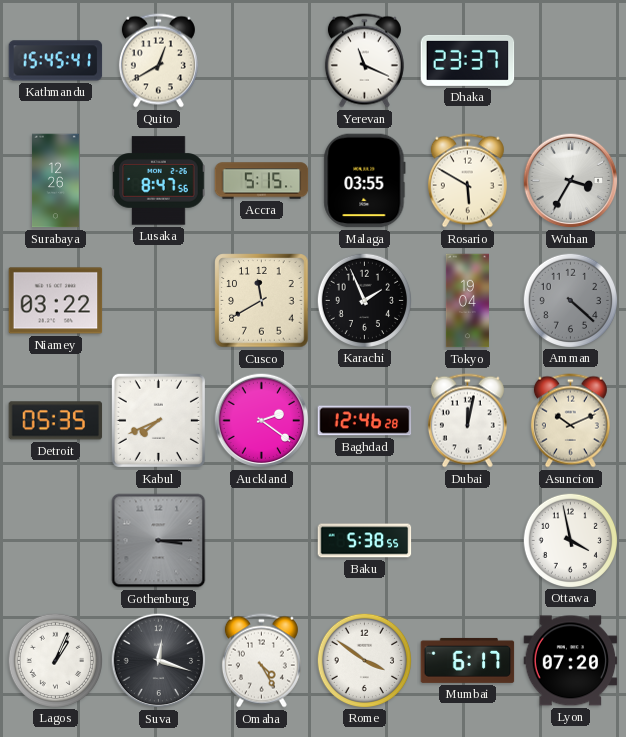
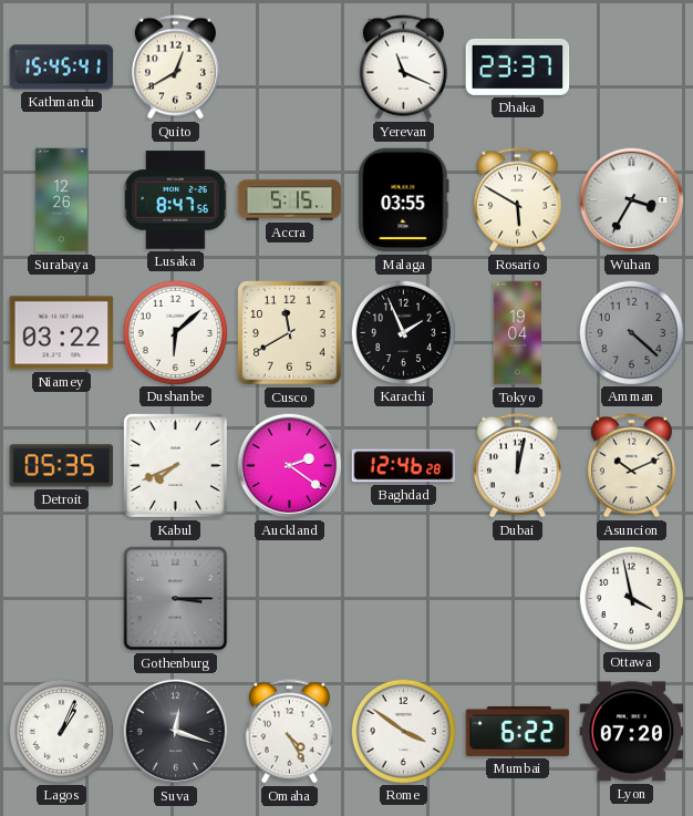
Dushanbe: none -> 6:08
Baku: 5:38 -> none
Mumbai: 6:17 -> 6:22
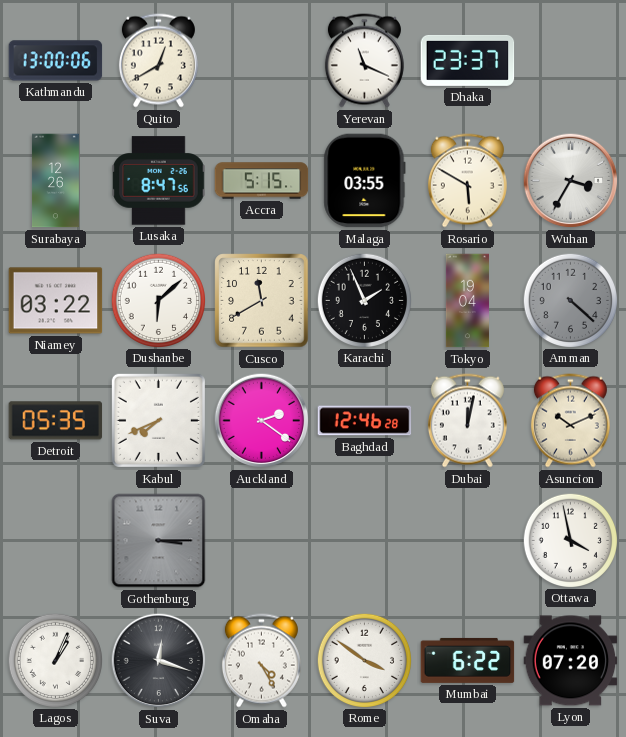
Kathmandu: 15:45 -> 13:00
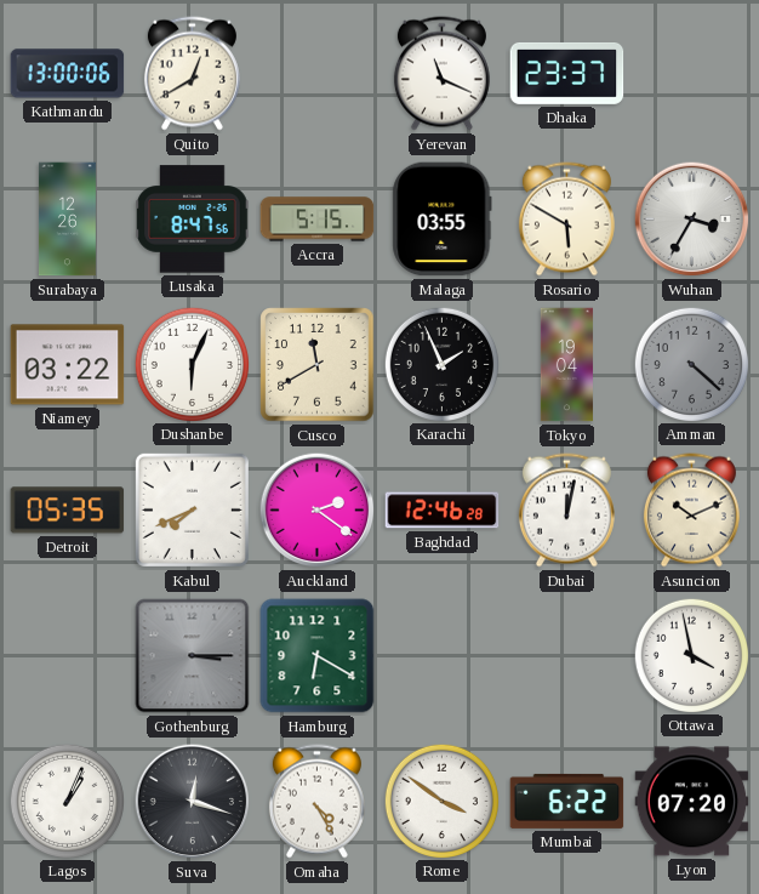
Dushanbe: 6:08 -> 6:04
Hamburg: none -> 6:20
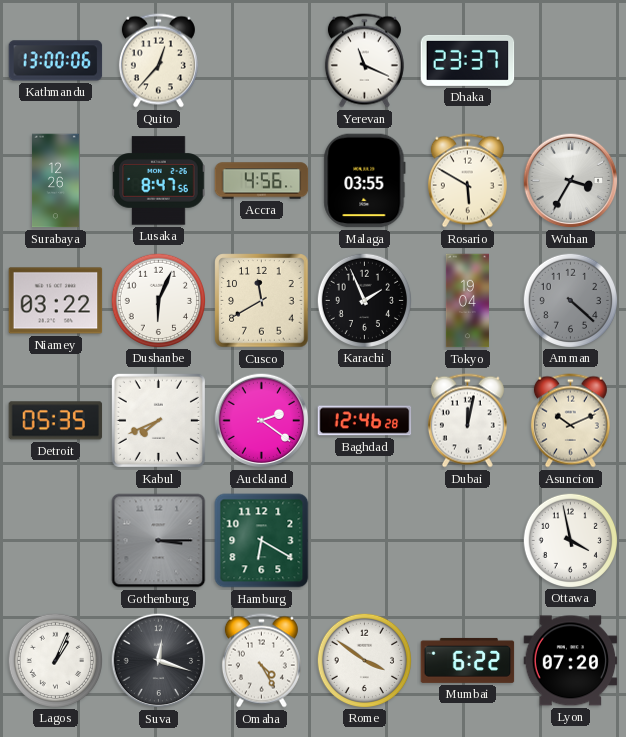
Quito: 12:40 -> 12:37
Accra: 5:15 -> 4:56
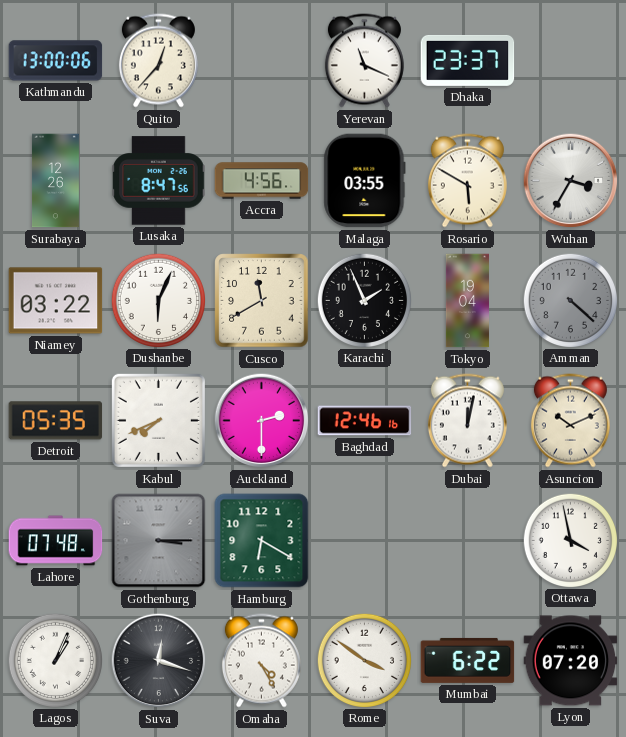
Auckland: 2:21 -> 2:30
Baghdad: 12:46:28 -> 12:46:16
Lahore: none -> 07:48
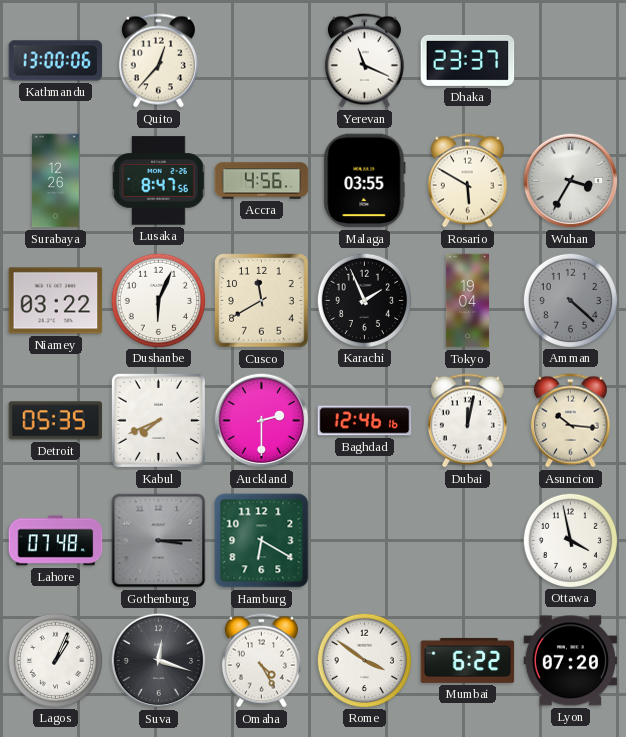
Asuncion: 10:11 -> 10:16
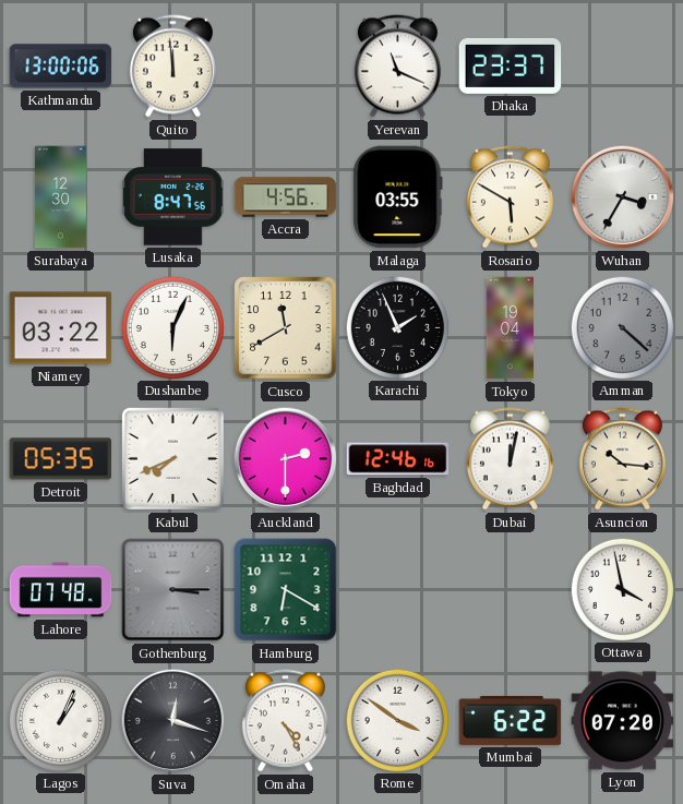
Quito: 12:37 -> 11:59
Surabaya: 12:26 -> 12:30
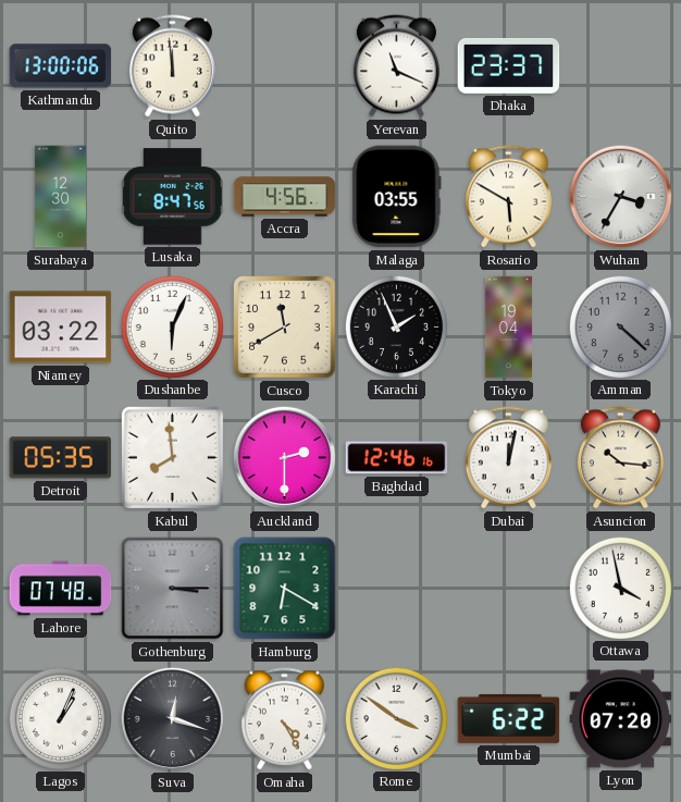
Kabul: 7:41 -> 7:59
